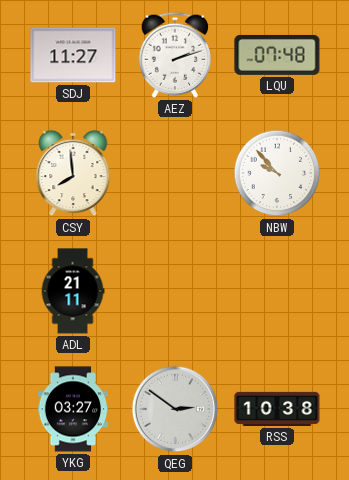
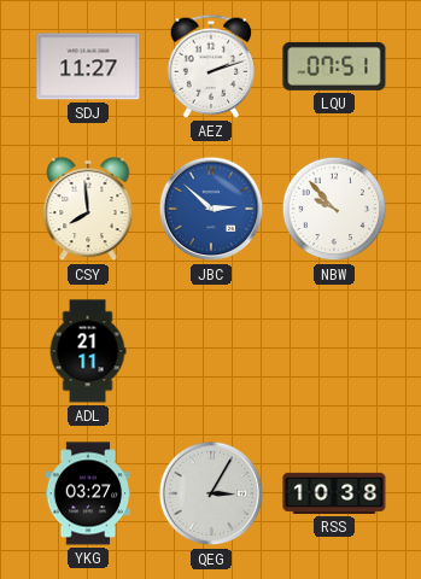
LQU: 07:48 -> 07:51
JBC: none -> 2:52
QEG: 2:51 -> 3:05
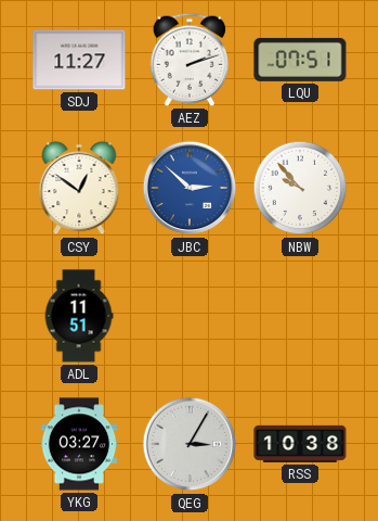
CSY: 7:59 -> 12:51
ADL: 21:11 -> 11:51
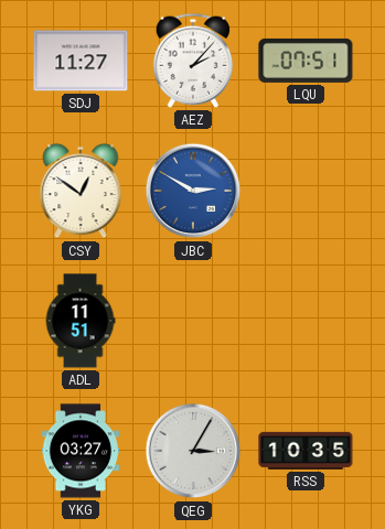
AEZ: 2:12 -> 2:07
JBC: 2:52 -> 2:50
NBW: 9:53 -> none
RSS: 10:38 -> 10:35
